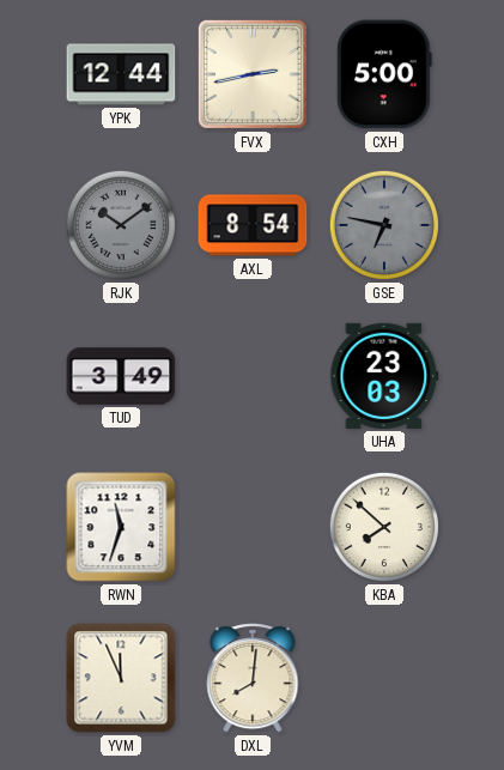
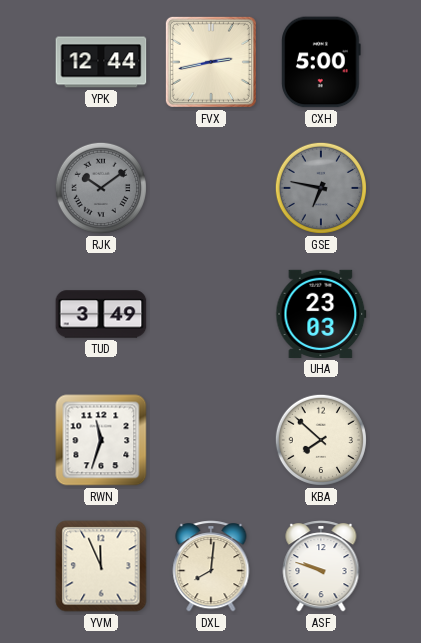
AXL: 8:54 -> none
ASF: none -> 9:48
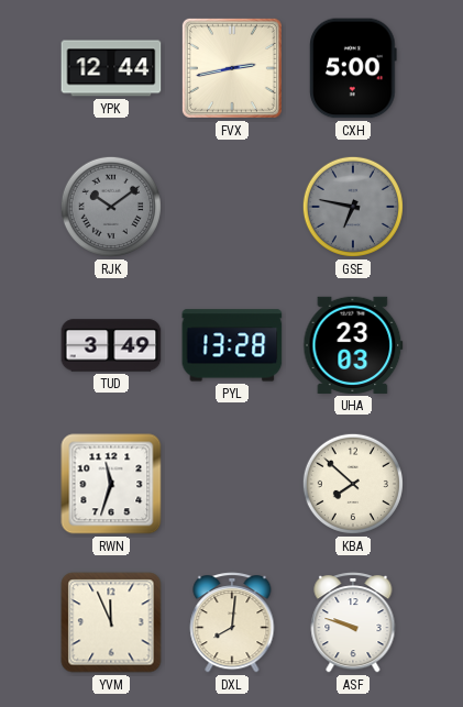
PYL: none -> 13:28
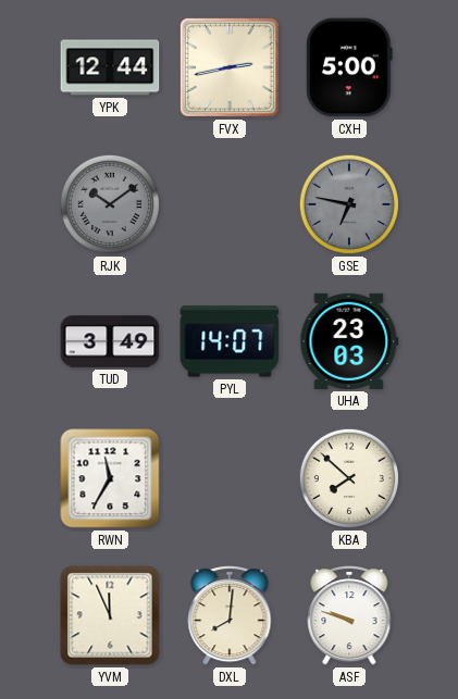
PYL: 13:28 -> 14:07
RWN: 11:33 -> 11:35
